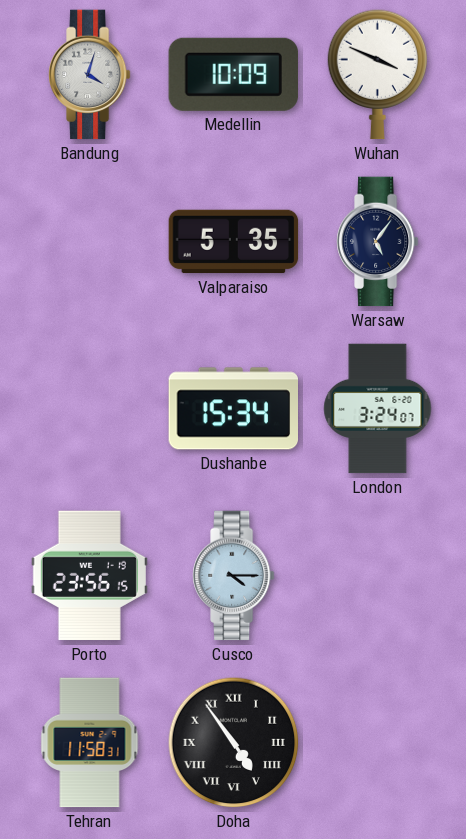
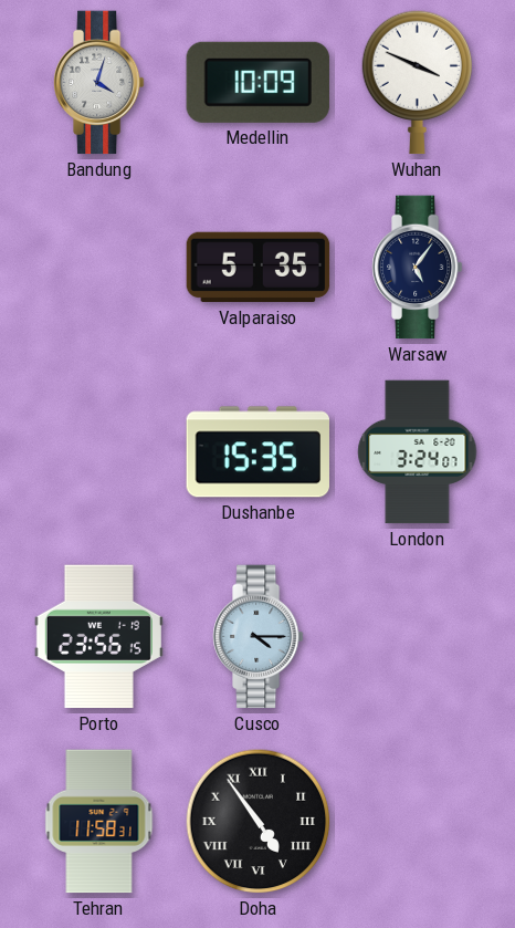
Dushanbe: 15:34 -> 15:35
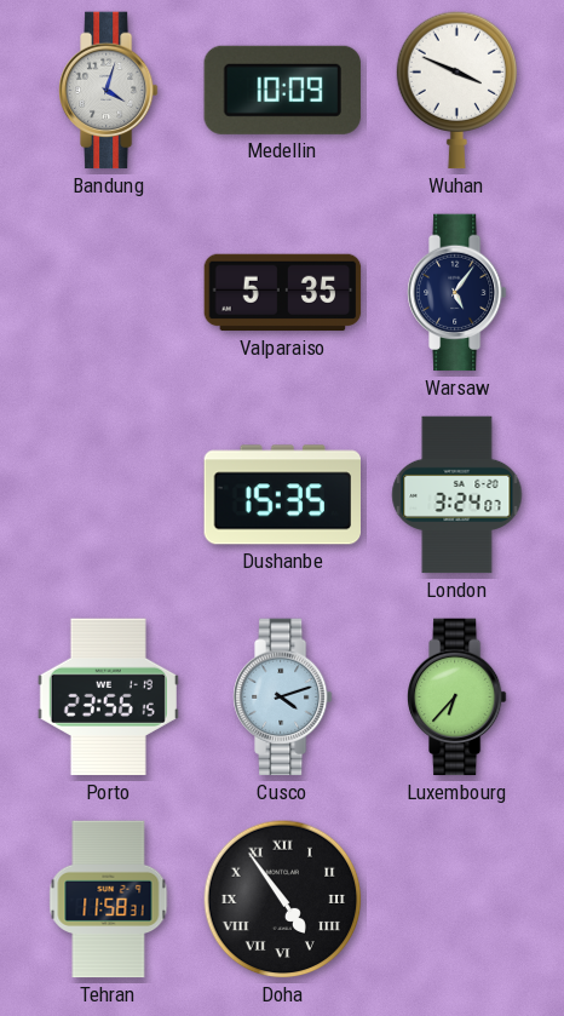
Cusco: 4:15 -> 4:12
Luxembourg: none -> 6:37
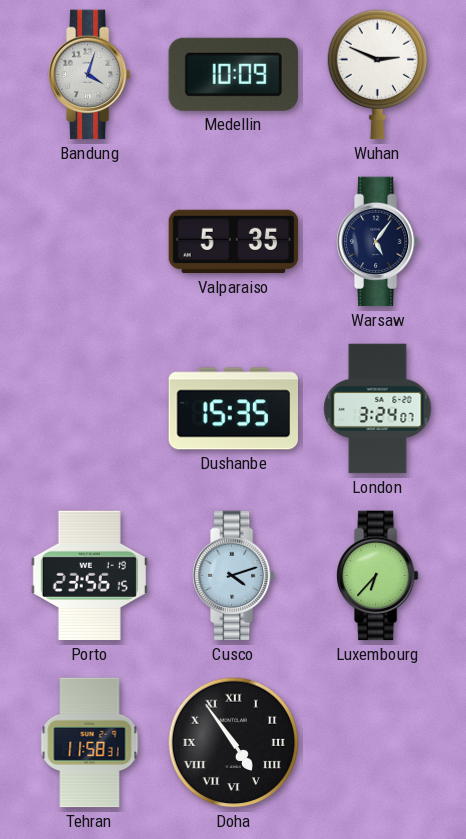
Wuhan: 3:49 -> 2:49
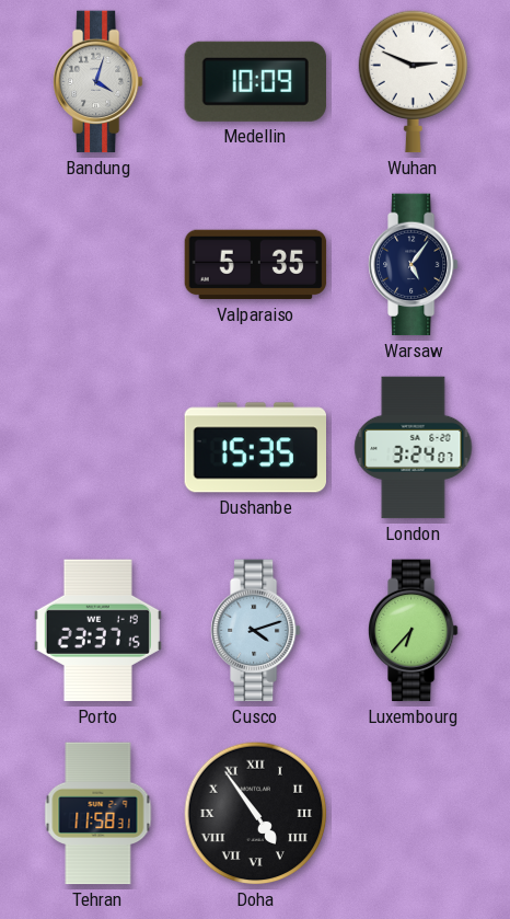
Porto: 23:56 -> 23:37
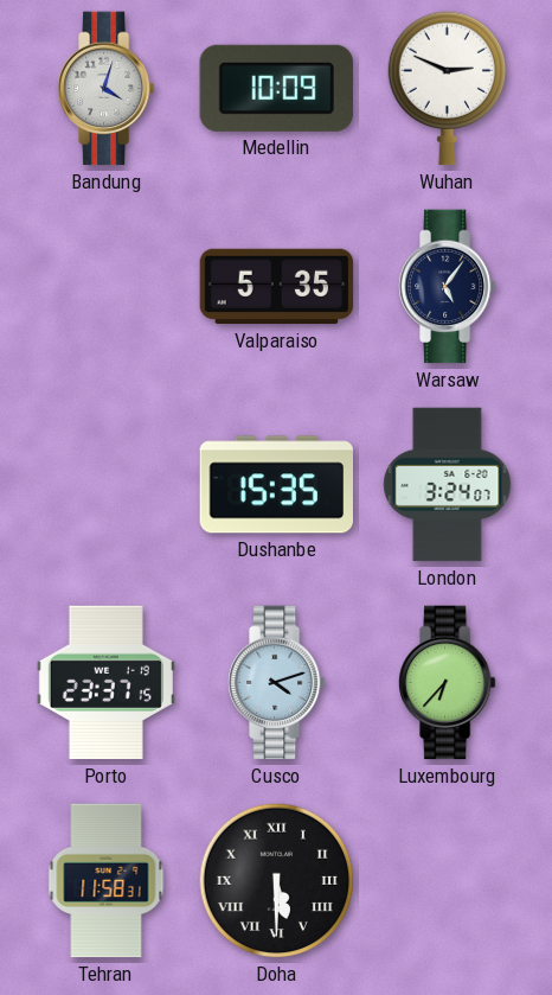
Doha: 4:54 -> 5:30
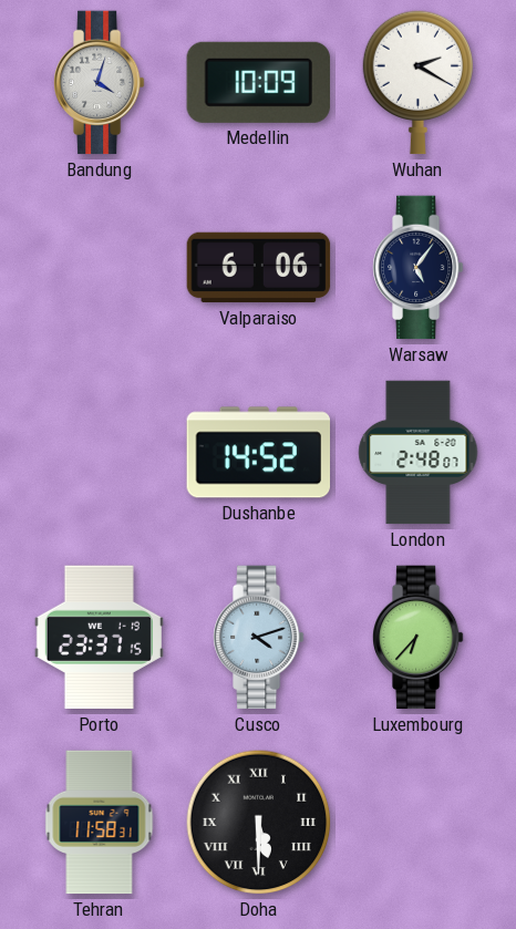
Wuhan: 2:49 -> 2:20
Valparaiso: 5:35 -> 6:06
Dushanbe: 15:35 -> 14:52
London: 3:24 -> 2:48
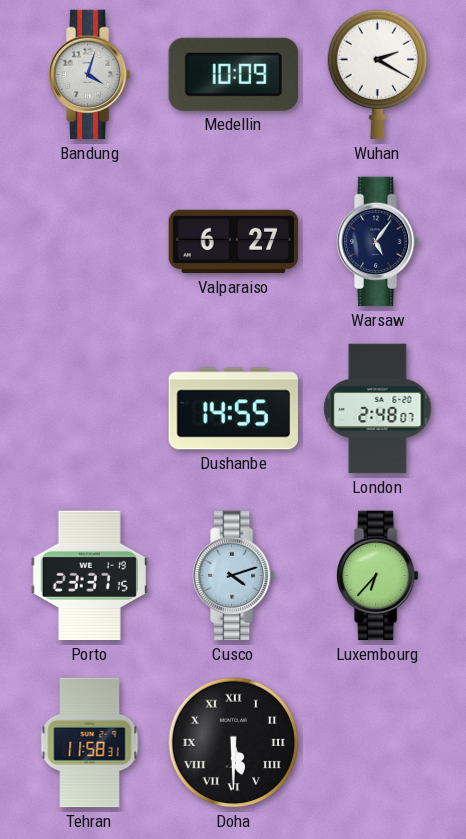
Valparaiso: 6:06 -> 6:27
Dushanbe: 14:52 -> 14:55
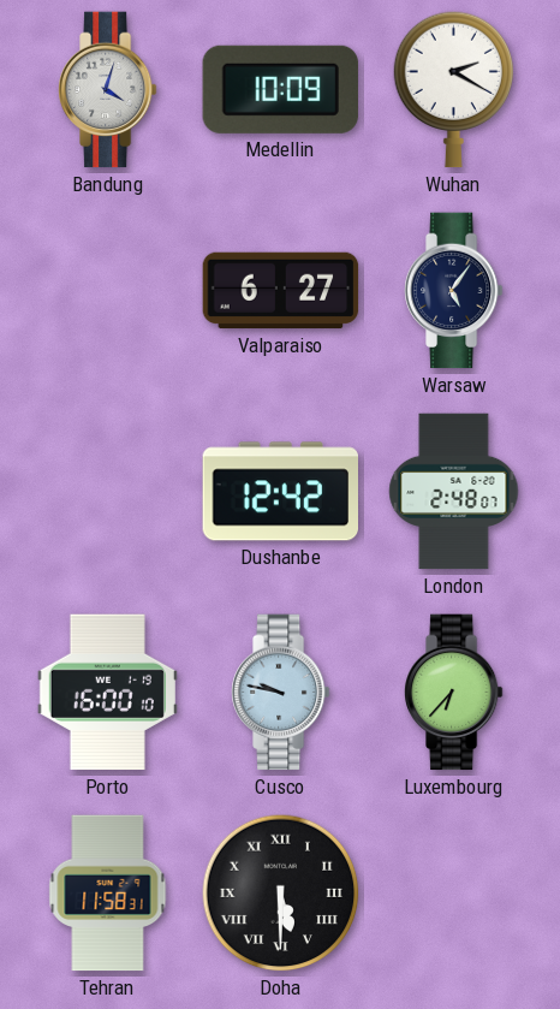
Dushanbe: 14:55 -> 12:42
Porto: 23:37 -> 16:00
Cusco: 4:12 -> 9:47
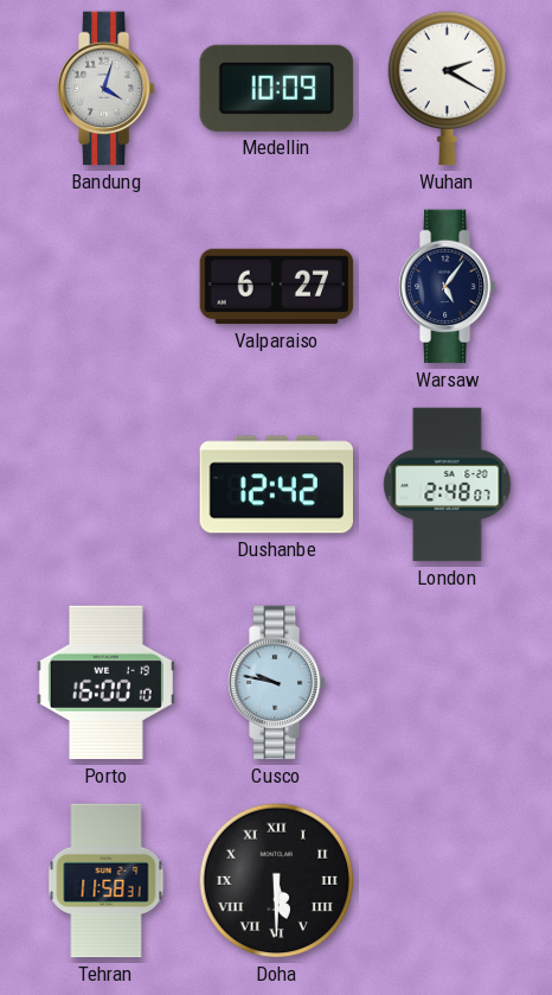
Luxembourg: 6:37 -> none
